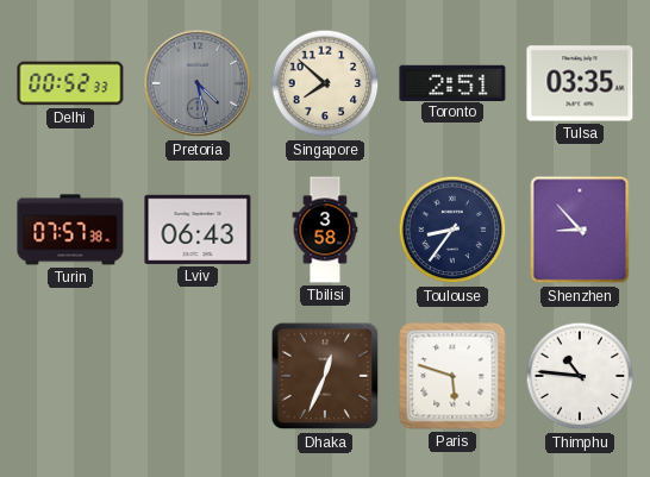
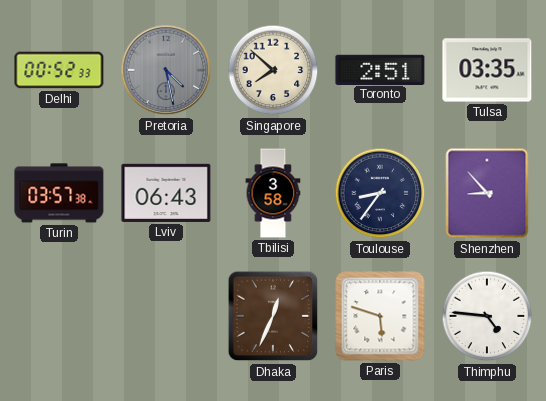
Turin: 07:57 -> 03:57
Thimphu: 10:46 -> 4:46
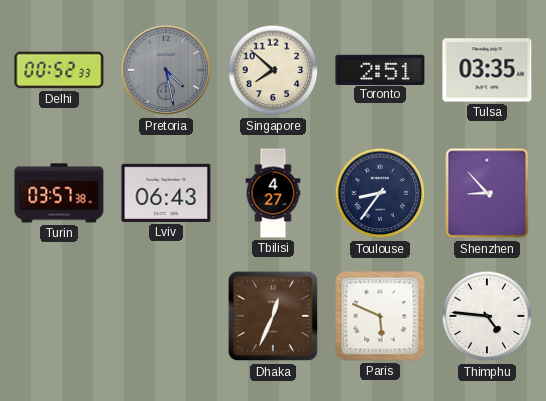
Tbilisi: 3:58 -> 4:27
Paris: 5:48 -> 5:49
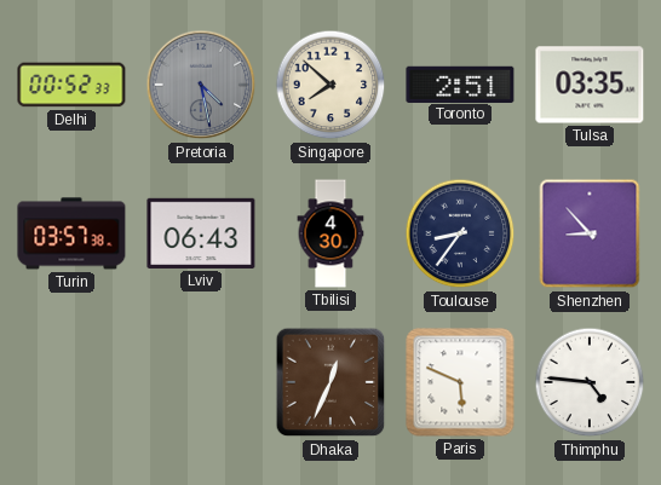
Tbilisi: 4:27 -> 4:30
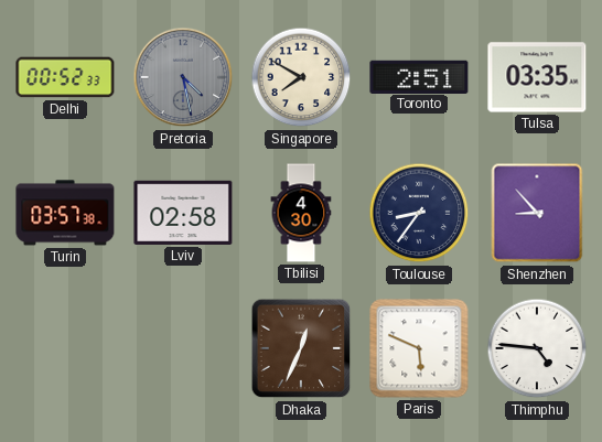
Singapore: 7:52 -> 7:50
Lviv: 06:43 -> 02:58
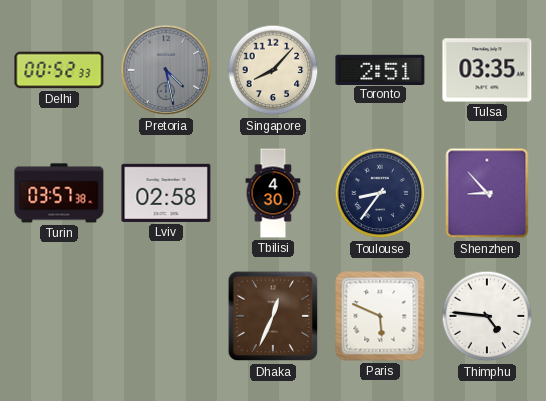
Singapore: 7:50 -> 8:07
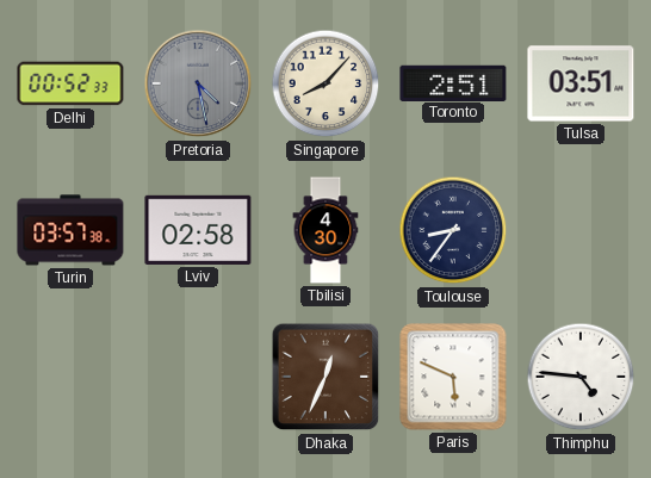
Tulsa: 03:35 -> 03:51
Shenzhen: 8:53 -> none
